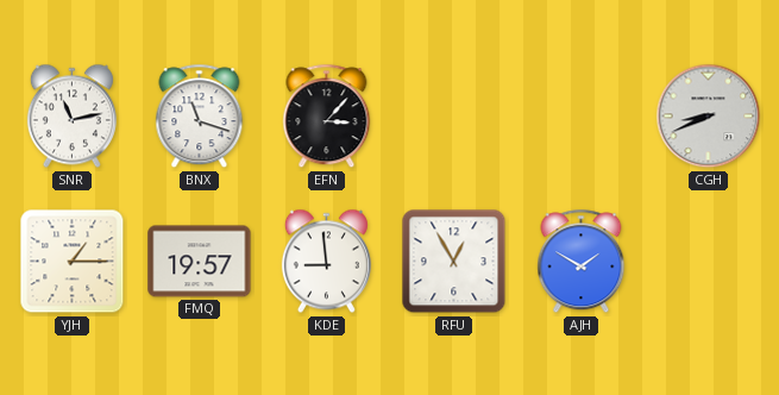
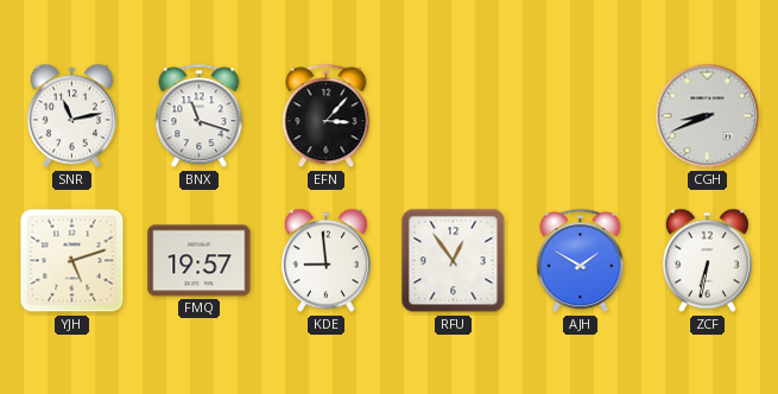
YJH: 1:15 -> 5:12
RFU: 12:55 -> 12:54
ZCF: none -> 6:32
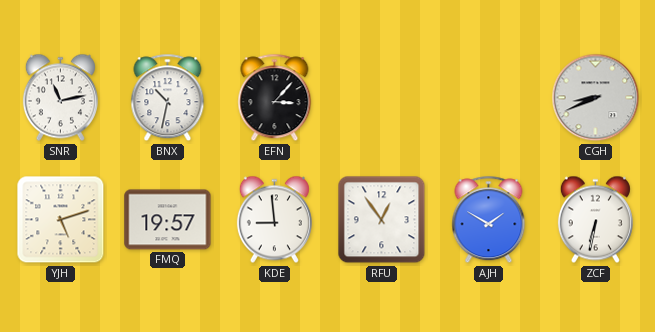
BNX: 11:18 -> 10:32
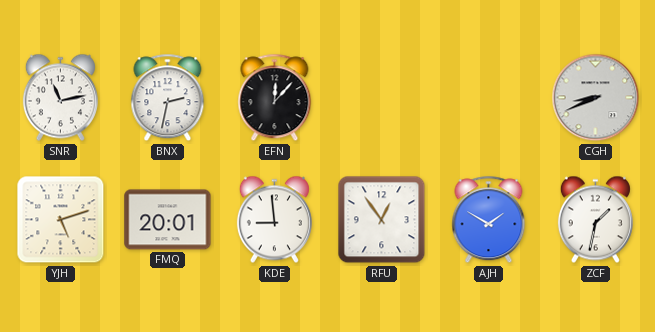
BNX: 10:32 -> 2:32
EFN: 3:07 -> 12:07
FMQ: 19:57 -> 20:01
ZCF: 6:32 -> 1:32
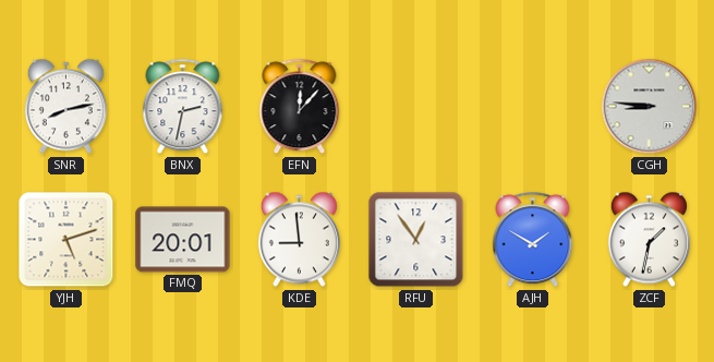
SNR: 11:13 -> 8:13
CGH: 8:41 -> 8:46
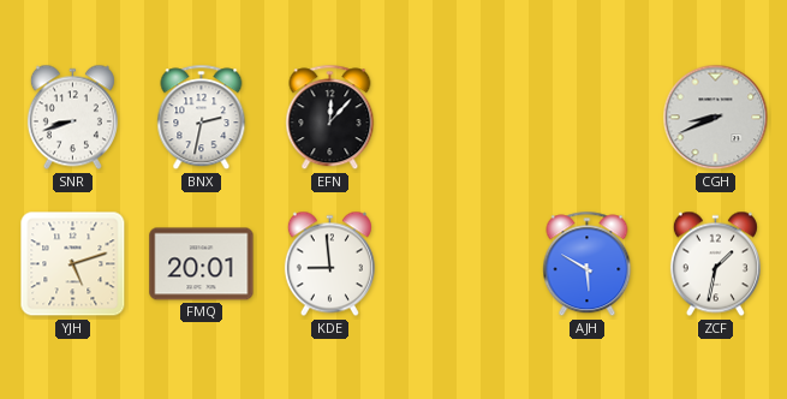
SNR: 8:13 -> 8:42
CGH: 8:46 -> 8:41
RFU: 12:54 -> none
AJH: 1:50 -> 5:50
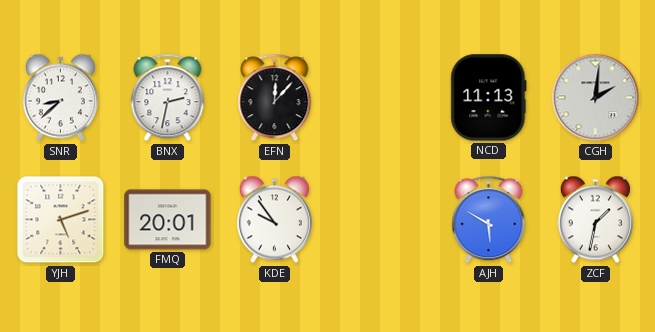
SNR: 8:42 -> 8:38
NCD: none -> 11:13
CGH: 8:41 -> 2:01
KDE: 8:59 -> 9:54
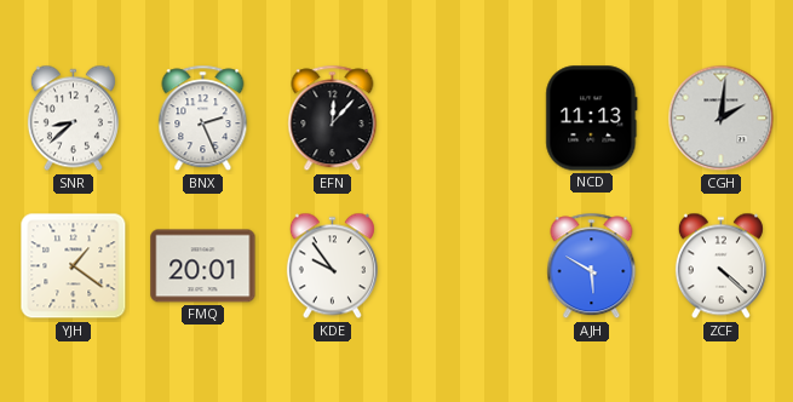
BNX: 2:32 -> 2:26
YJH: 5:12 -> 1:21
ZCF: 1:32 -> 4:22
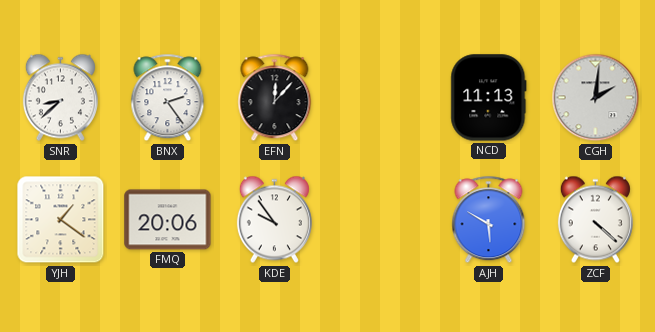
BNX: 2:26 -> 2:24
FMQ: 20:01 -> 20:06
